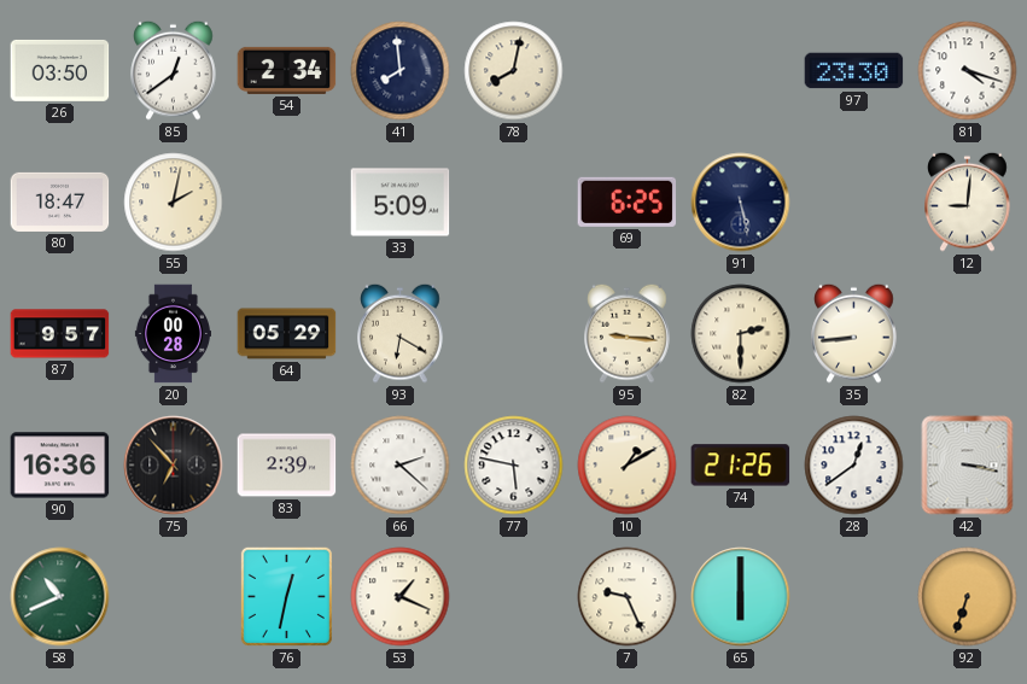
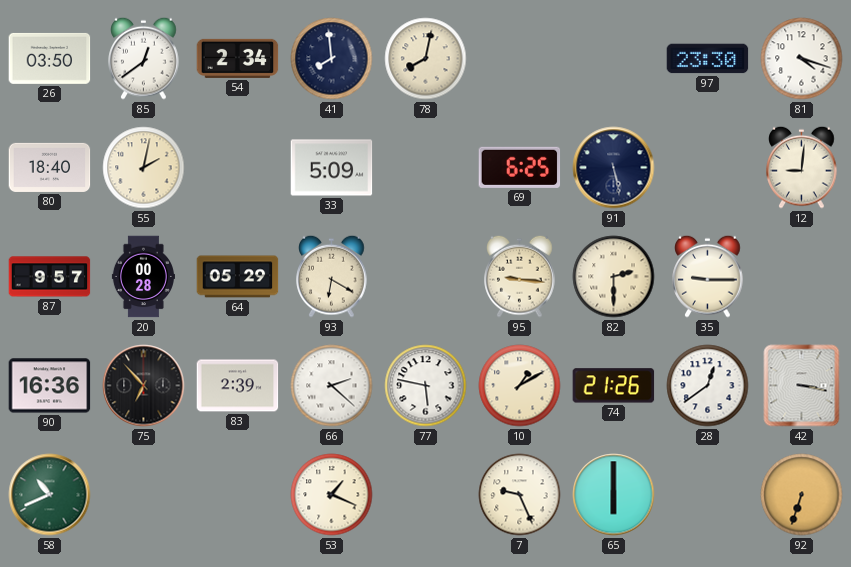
80: 18:47 -> 18:40
35: 8:44 -> 9:15
76: 12:32 -> none
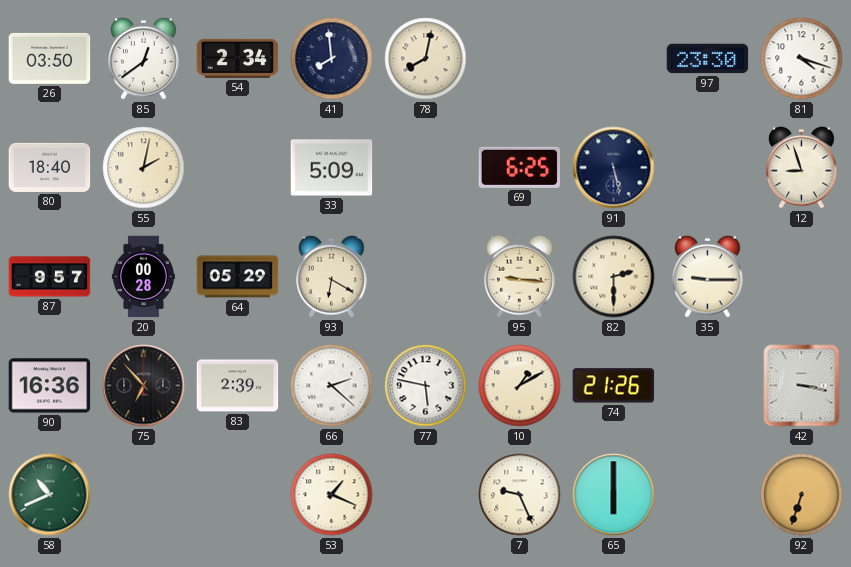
12: 9:01 -> 8:57
28: 12:39 -> none
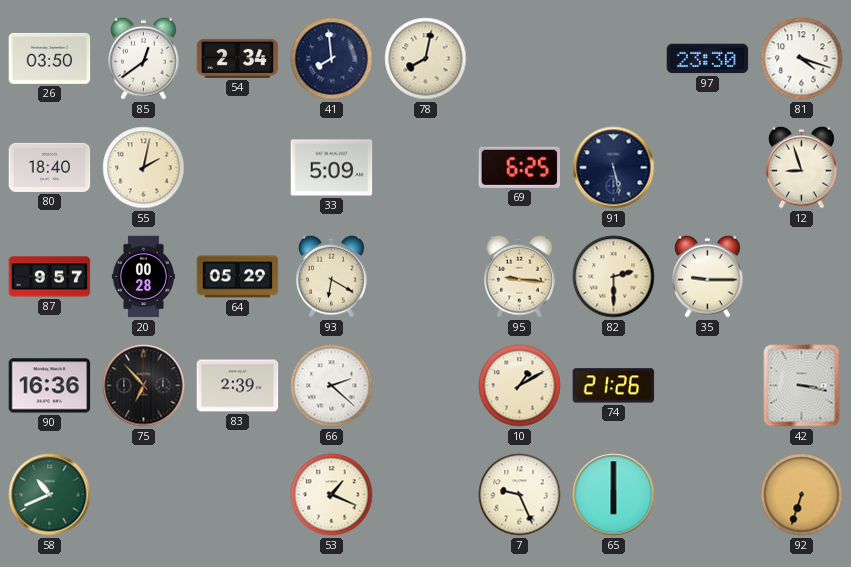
77: 5:47 -> none
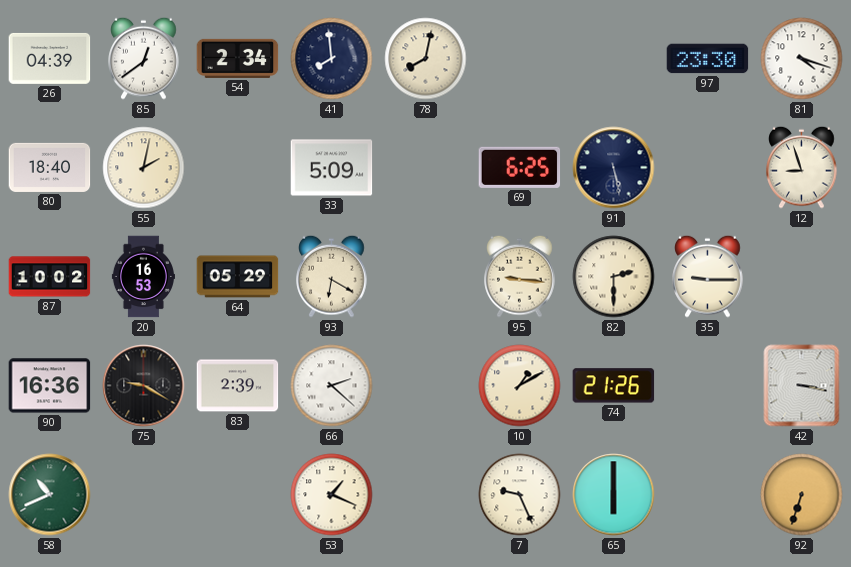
26: 03:50 -> 04:39
87: 9:57 -> 10:02
20: 00:28 -> 16:53
75: 6:53 -> 9:20
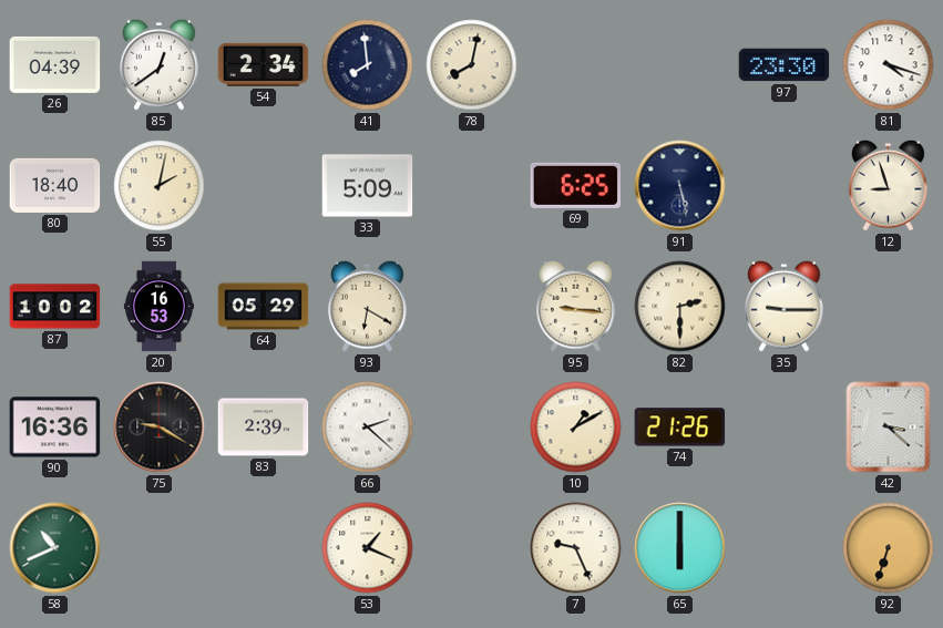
42: 3:17 -> 3:22
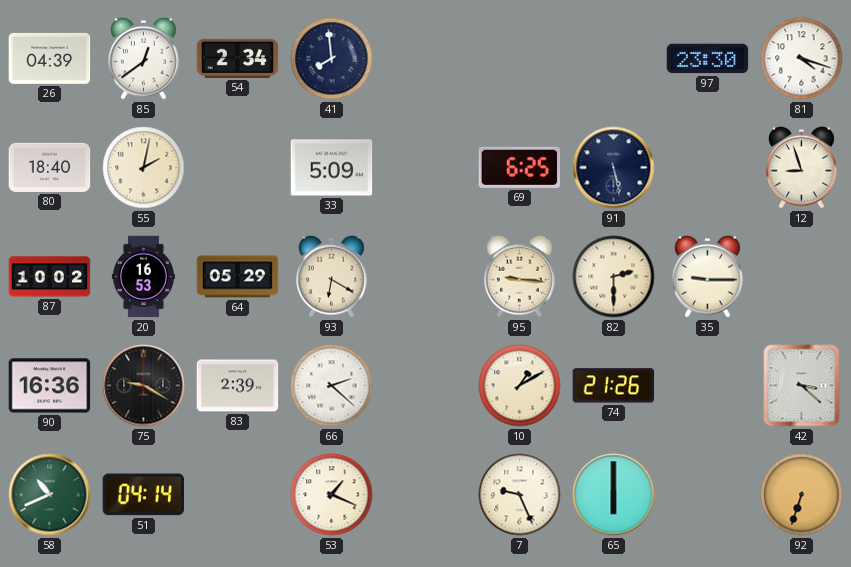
78: 8:02 -> none
51: none -> 04:14
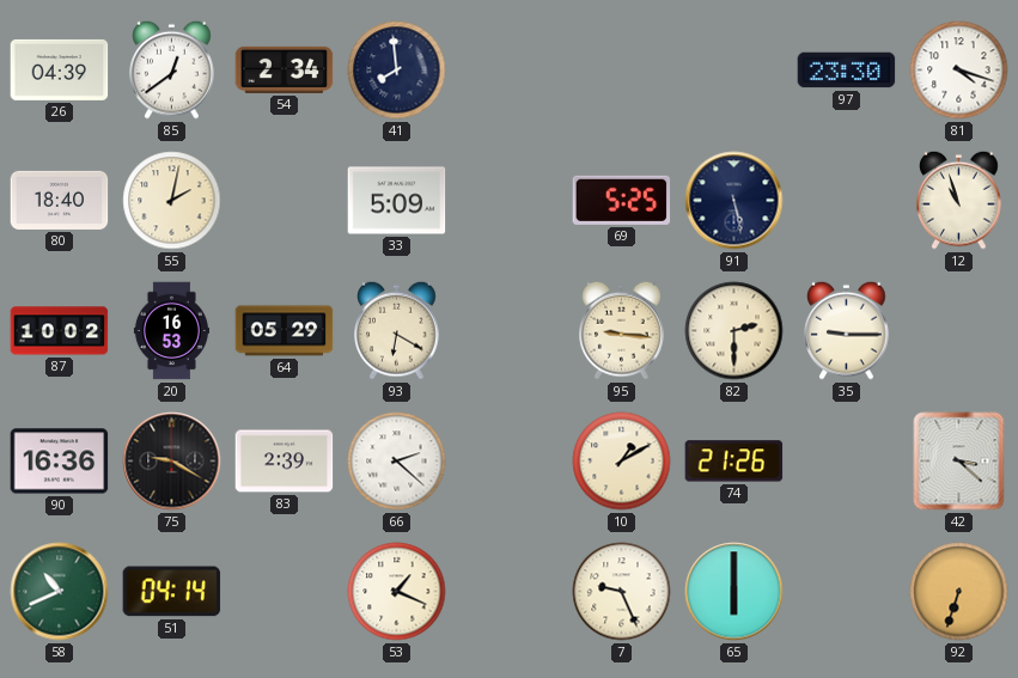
69: 6:25 -> 5:25
12: 8:57 -> 10:57
